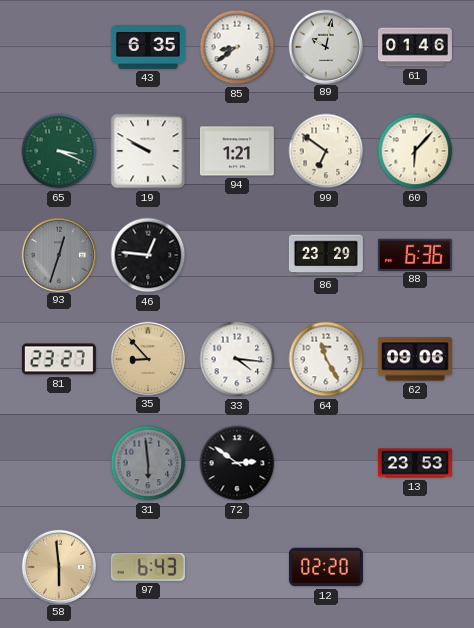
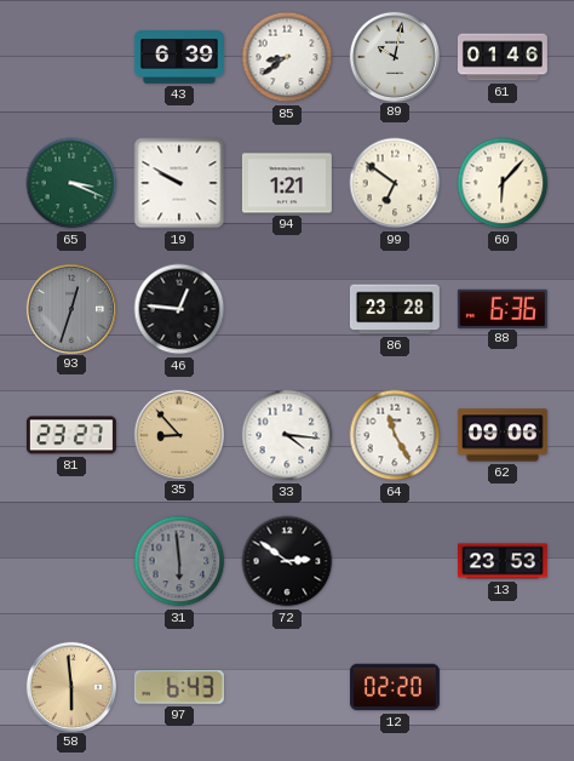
43: 6:35 -> 6:39
86: 23:29 -> 23:28
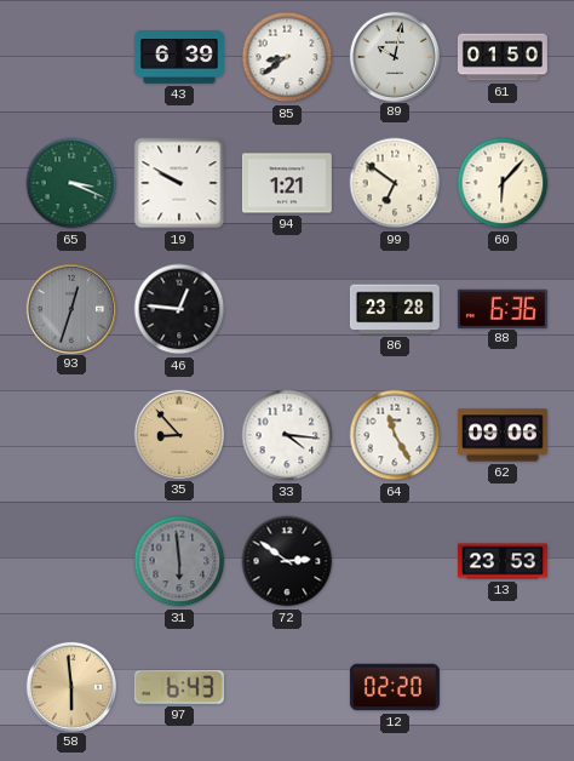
61: 01:46 -> 01:50
81: 23:27 -> none
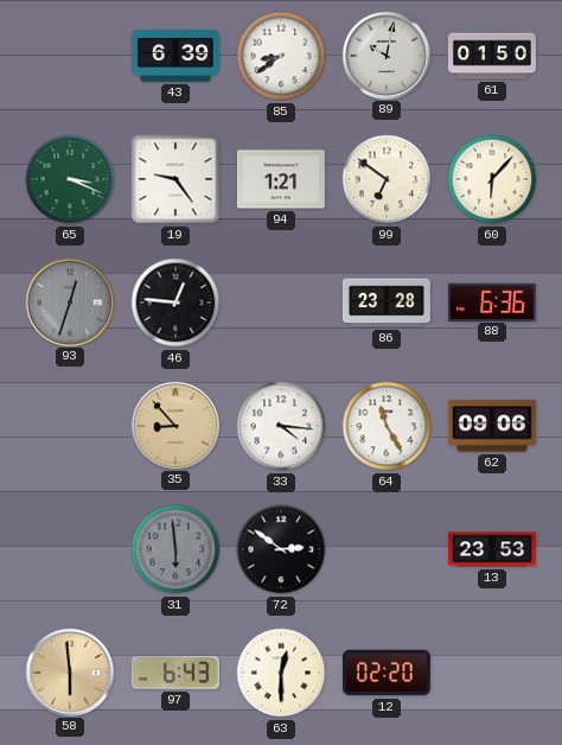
19: 9:50 -> 9:24
63: none -> 12:30
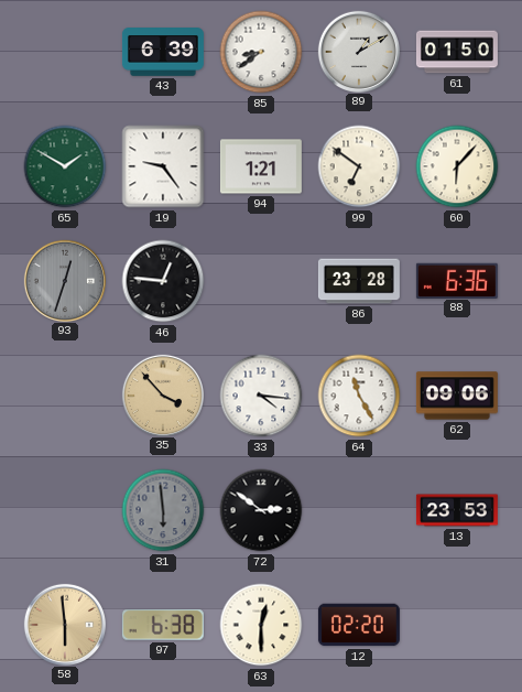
89: 10:02 -> 1:10
65: 3:19 -> 1:50
35: 8:53 -> 3:53
97: 6:43 -> 6:38
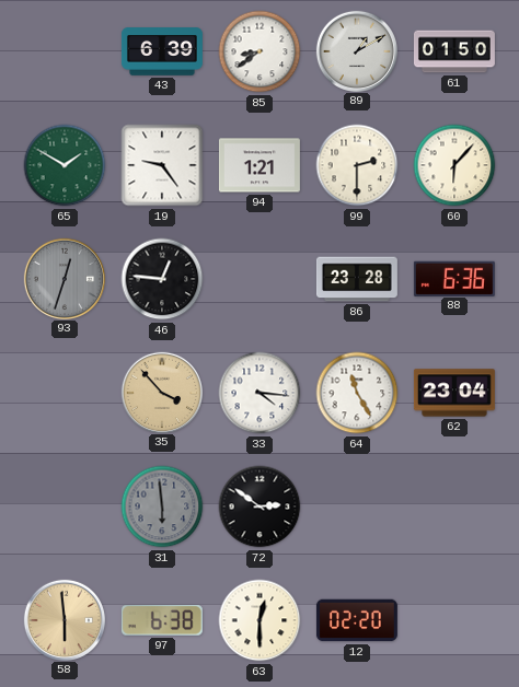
99: 6:51 -> 2:30
62: 09:06 -> 23:04
13: 23:53 -> none
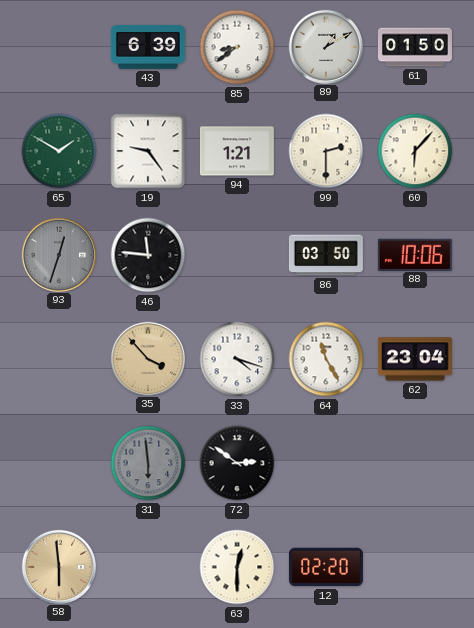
46: 12:46 -> 11:46
86: 23:28 -> 03:50
88: 6:36 -> 10:06
33: 4:16 -> 4:18
97: 6:38 -> none
